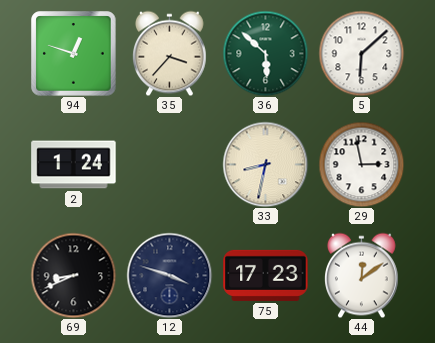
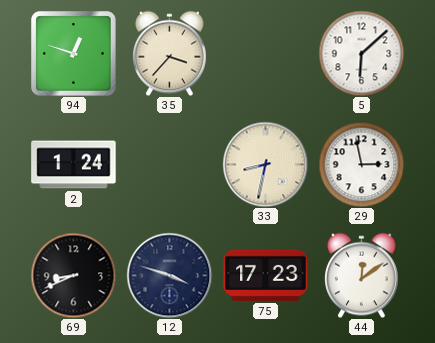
36: 5:52 -> none
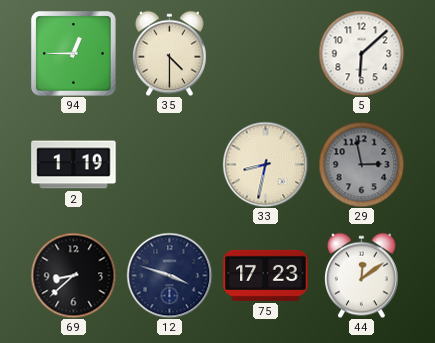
94: 12:48 -> 12:45
35: 3:37 -> 4:30
2: 1:24 -> 1:19
29 dial: white -> grey
69: 8:41 -> 8:38
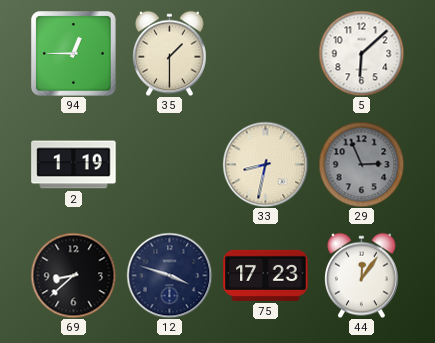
35: 4:30 -> 1:30
29: 2:58 -> 2:56
44: 12:09 -> 12:06
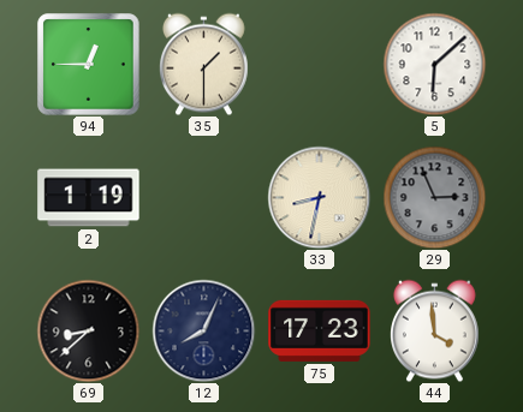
12: 3:48 -> 8:04
44: 12:06 -> 3:59
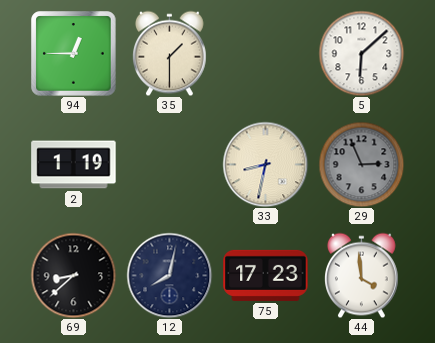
12: 8:04 -> 8:02
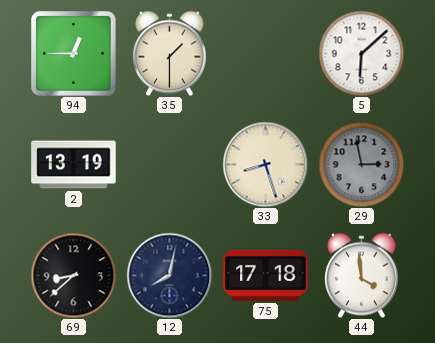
2: 1:19 -> 13:19
33: 8:32 -> 8:27
29: 2:56 -> 2:58
75: 17:23 -> 17:18
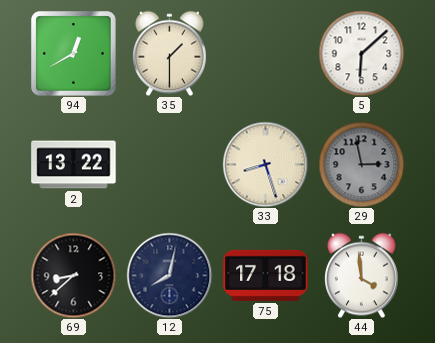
94: 12:45 -> 12:40
2: 13:19 -> 13:22
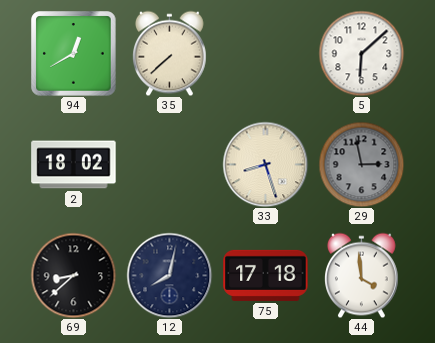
35: 1:30 -> 7:38
2: 13:22 -> 18:02
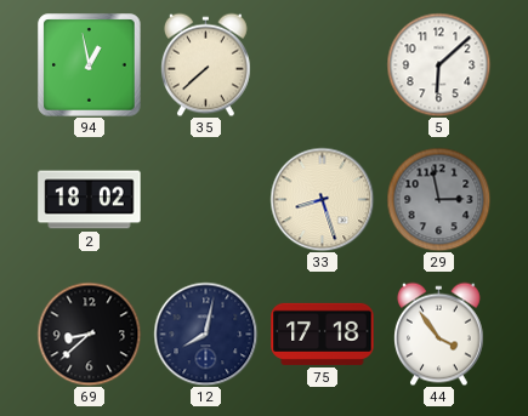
94: 12:40 -> 12:58
44: 3:59 -> 3:54
